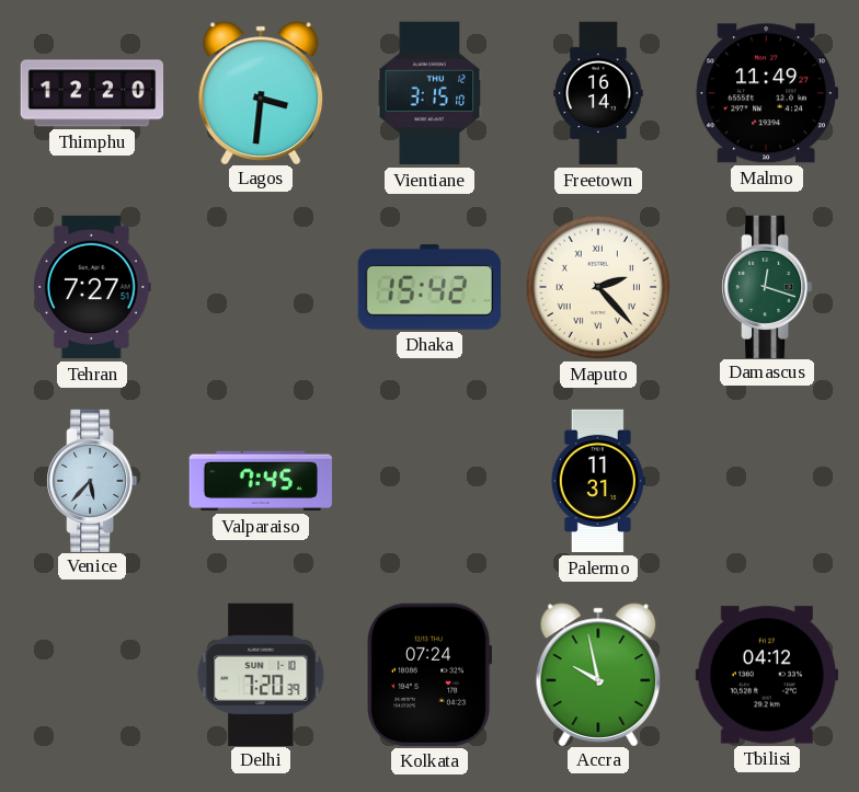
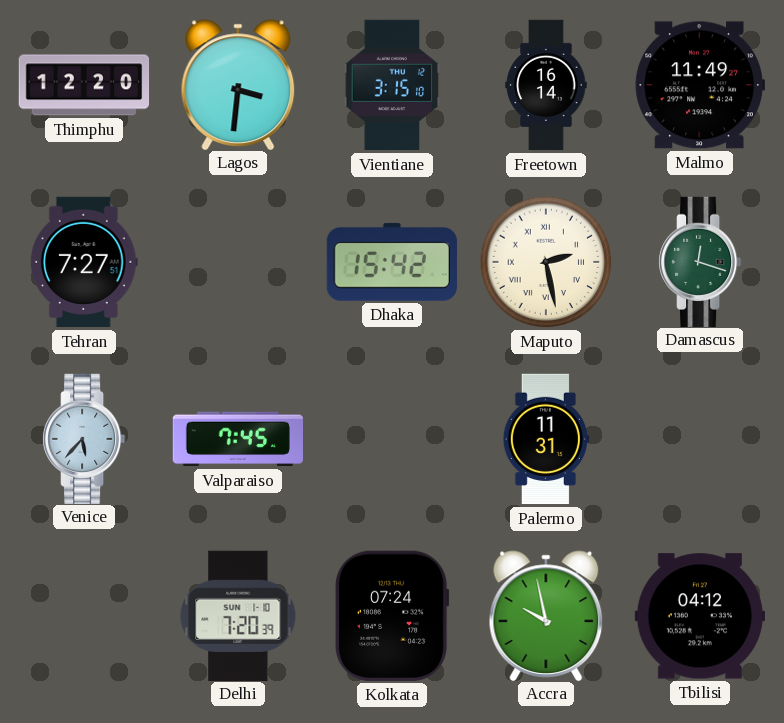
Maputo: 2:23 -> 2:28
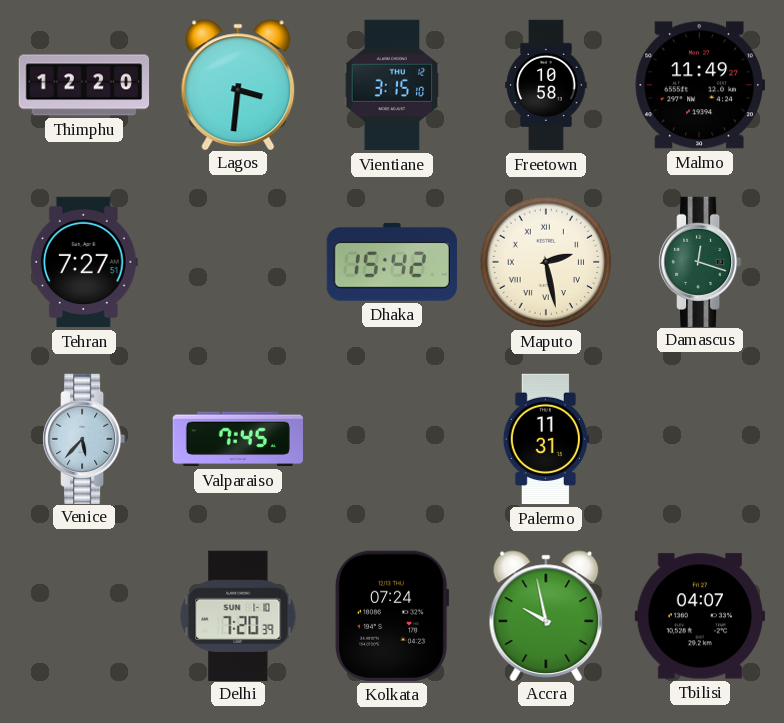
Freetown: 16:14 -> 10:58
Tbilisi: 04:12 -> 04:07
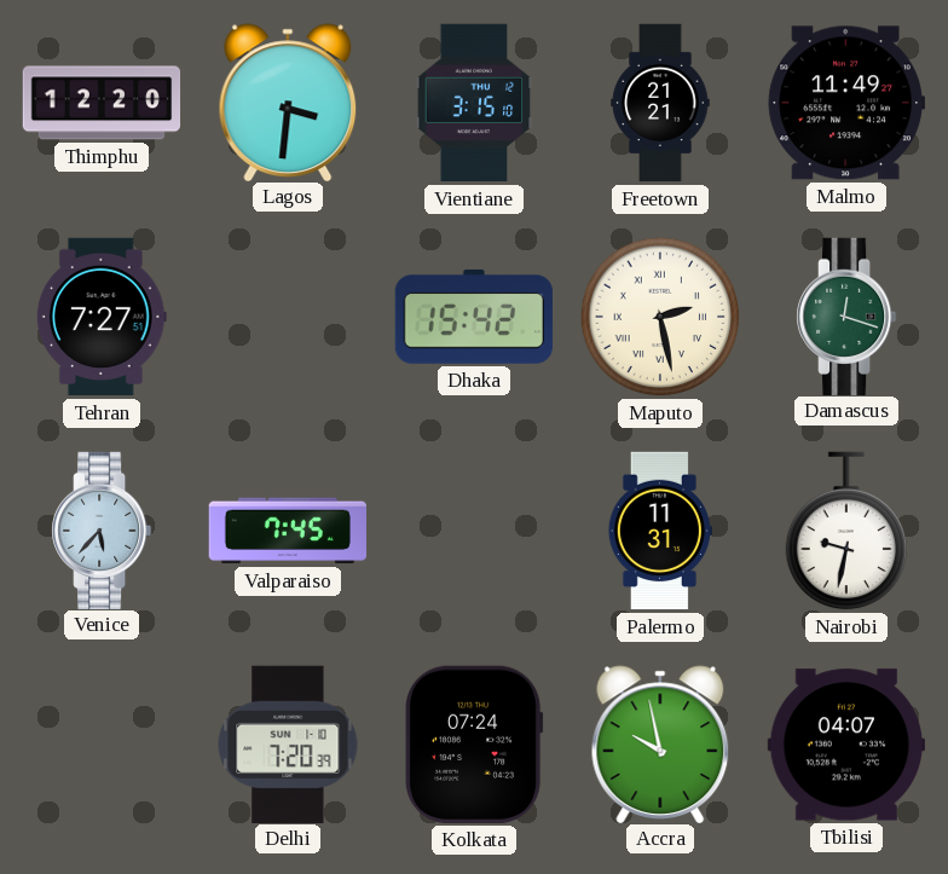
Freetown: 10:58 -> 21:21
Nairobi: none -> 9:32
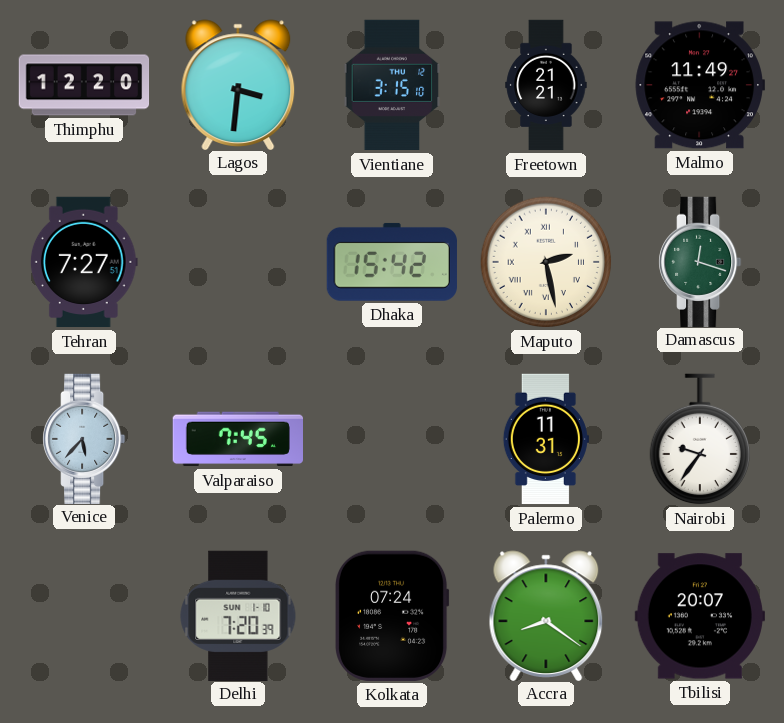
Nairobi: 9:32 -> 9:36
Accra: 9:58 -> 8:21
Tbilisi: 04:07 -> 20:07
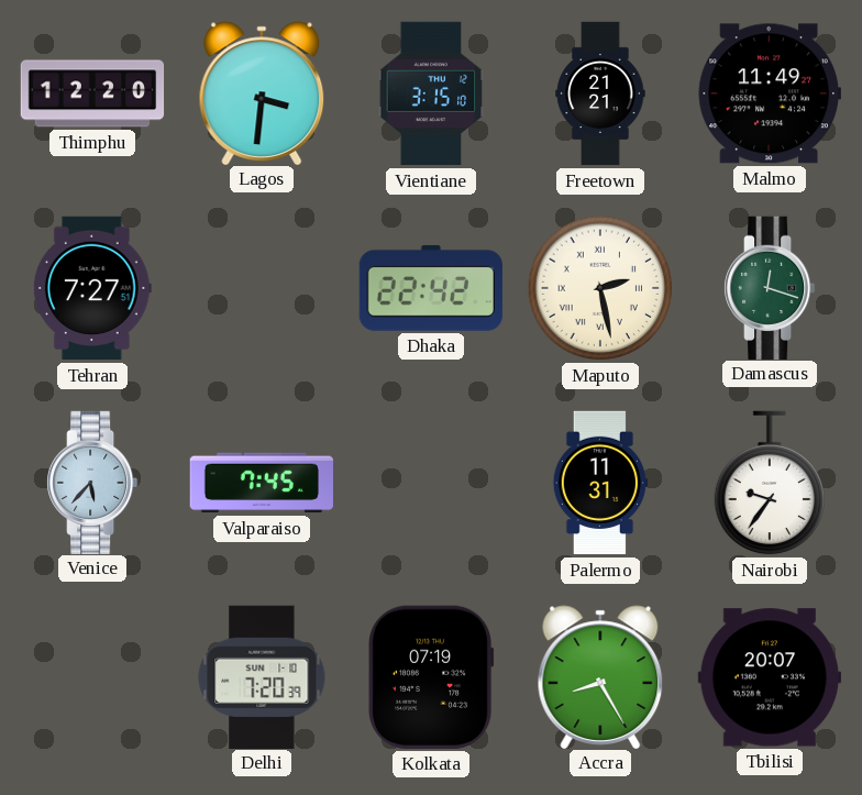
Dhaka: 15:42 -> 22:42
Kolkata: 07:24 -> 07:19
Accra: 8:21 -> 8:25
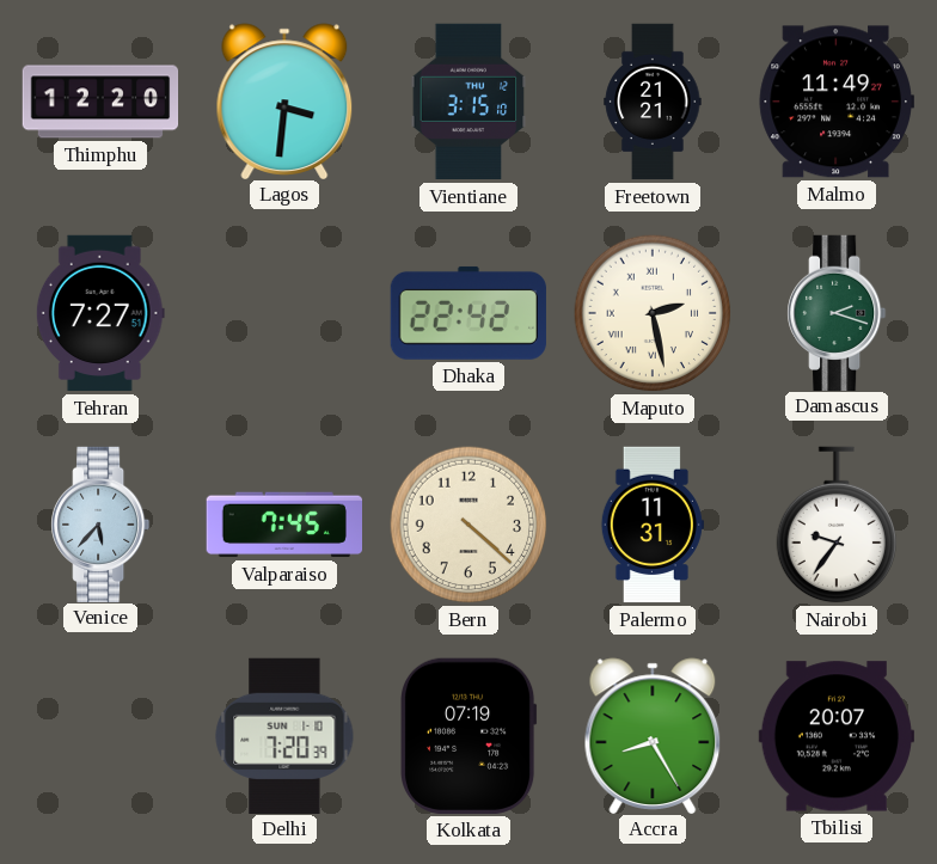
Damascus: 12:18 -> 2:18
Bern: none -> 4:22
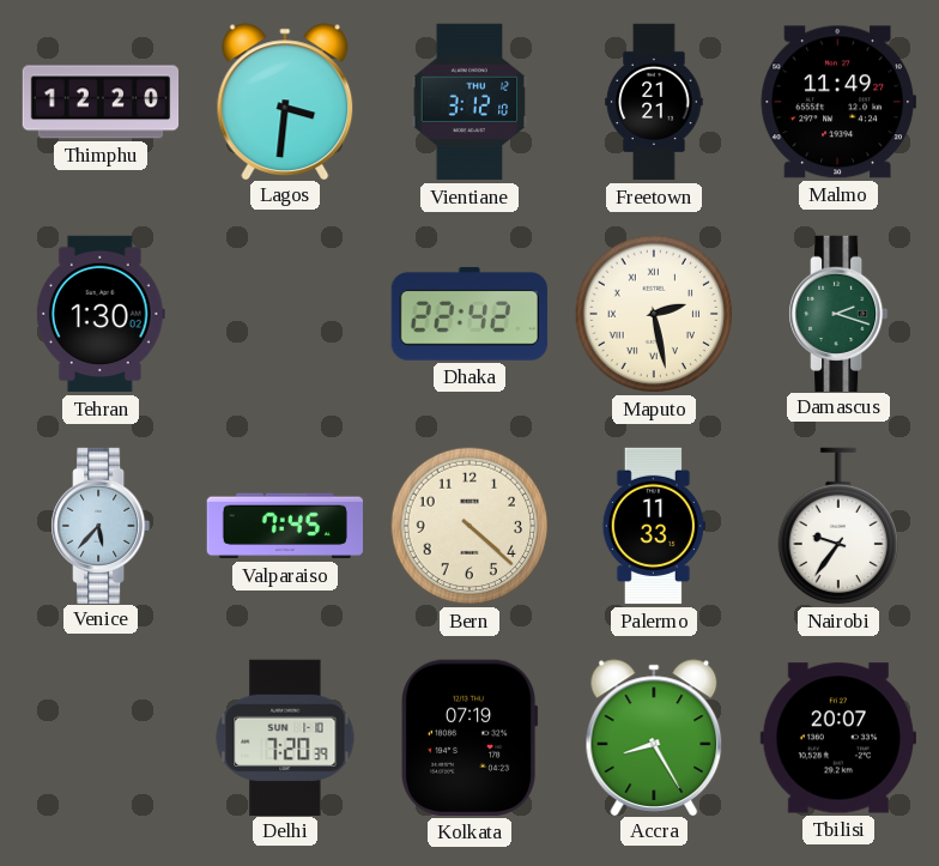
Vientiane: 3:15 -> 3:12
Tehran: 7:27 -> 1:30
Palermo: 11:31 -> 11:33
